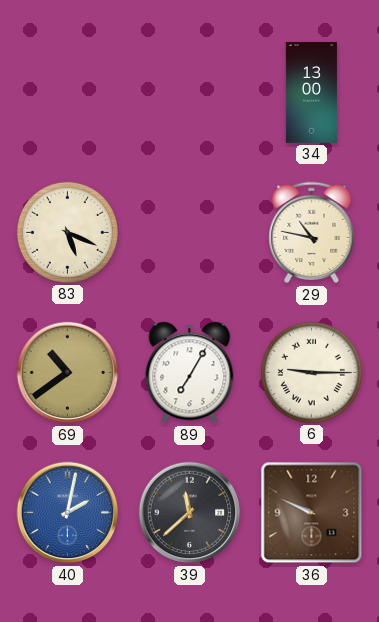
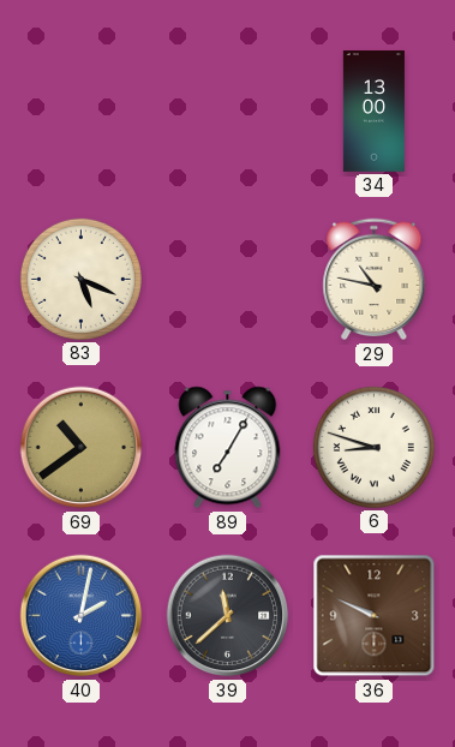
6: 9:15 -> 8:48
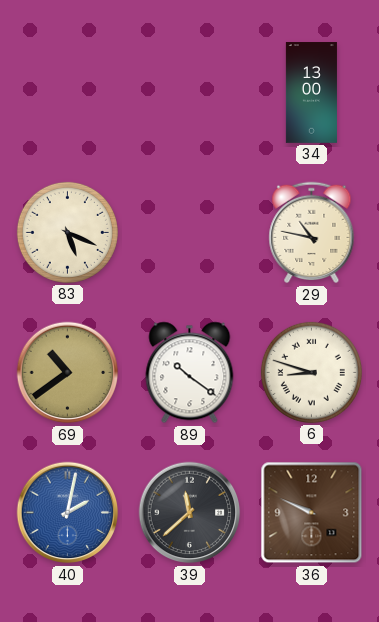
89: 7:05 -> 10:21
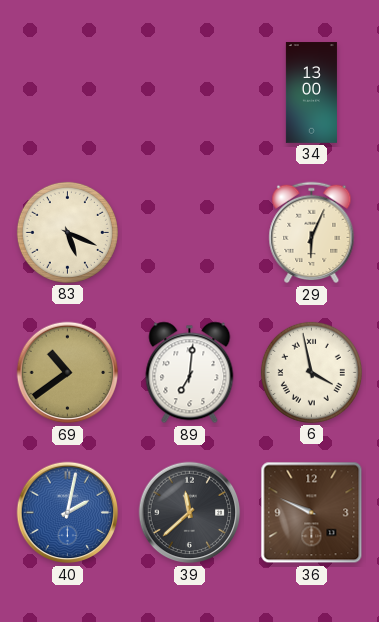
29: 10:47 -> 6:04
89: 10:21 -> 7:01
6: 8:48 -> 3:58
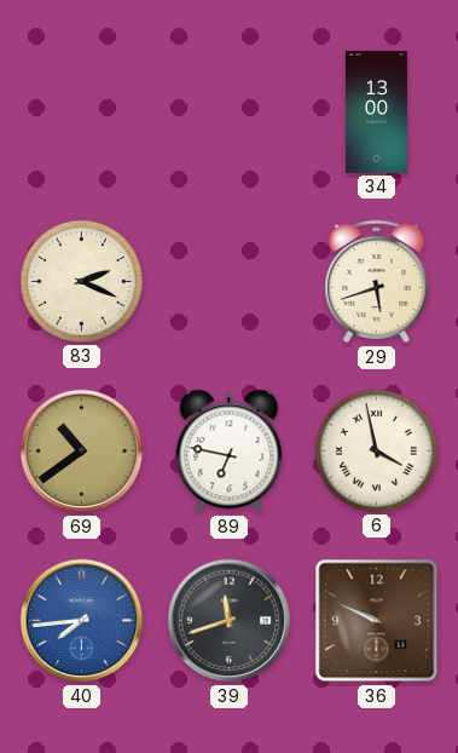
83: 5:19 -> 2:19
29: 6:04 -> 5:42
89: 7:01 -> 6:47
40: 2:02 -> 7:44
39: 11:38 -> 11:42
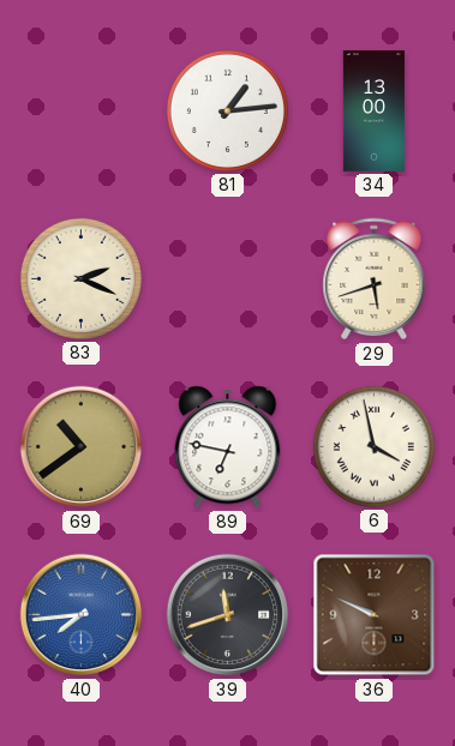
81: none -> 1:14
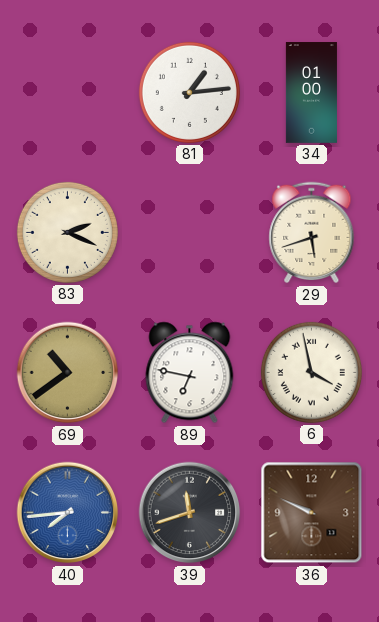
34: 13:00 -> 01:00
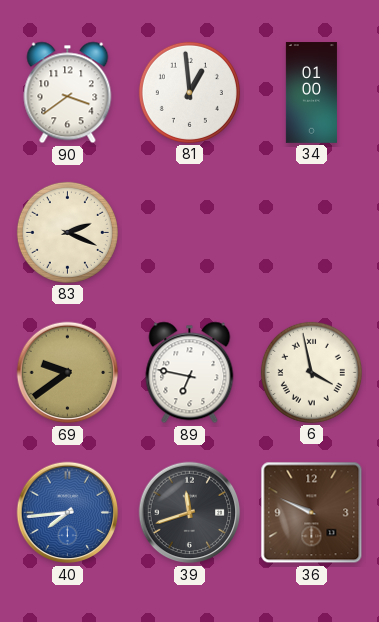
90: none -> 3:39
81: 1:14 -> 12:59
29: 5:42 -> none
69: 10:39 -> 9:39
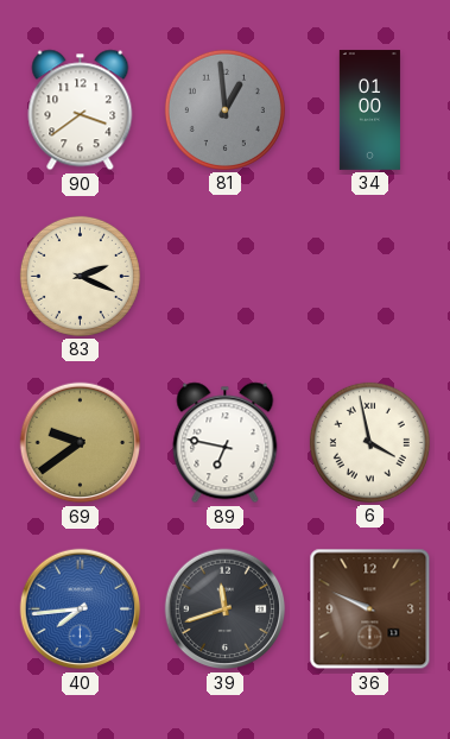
81 dial: white -> grey
